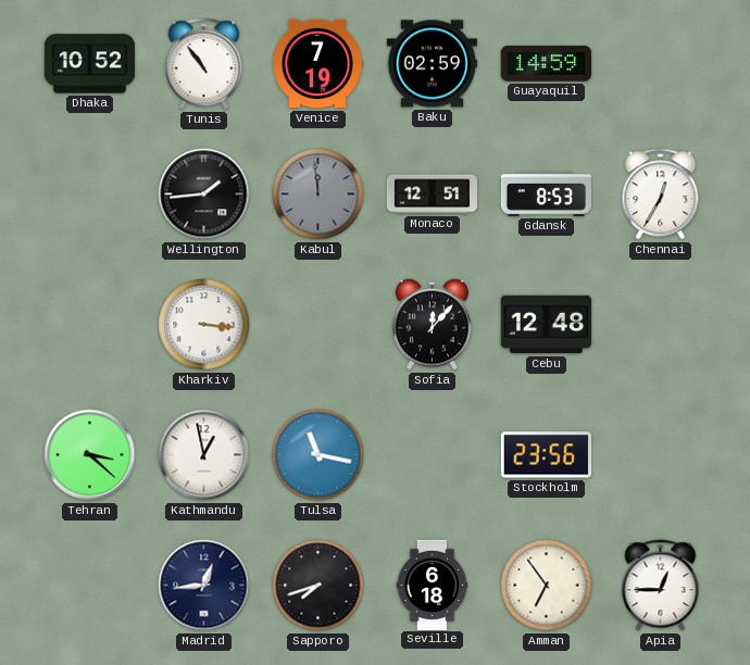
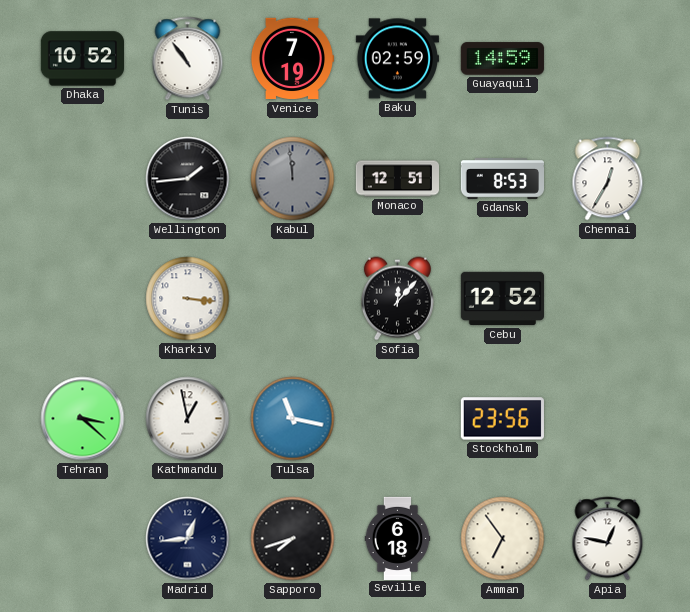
Cebu: 12:48 -> 12:52
Apia: 12:45 -> 12:47
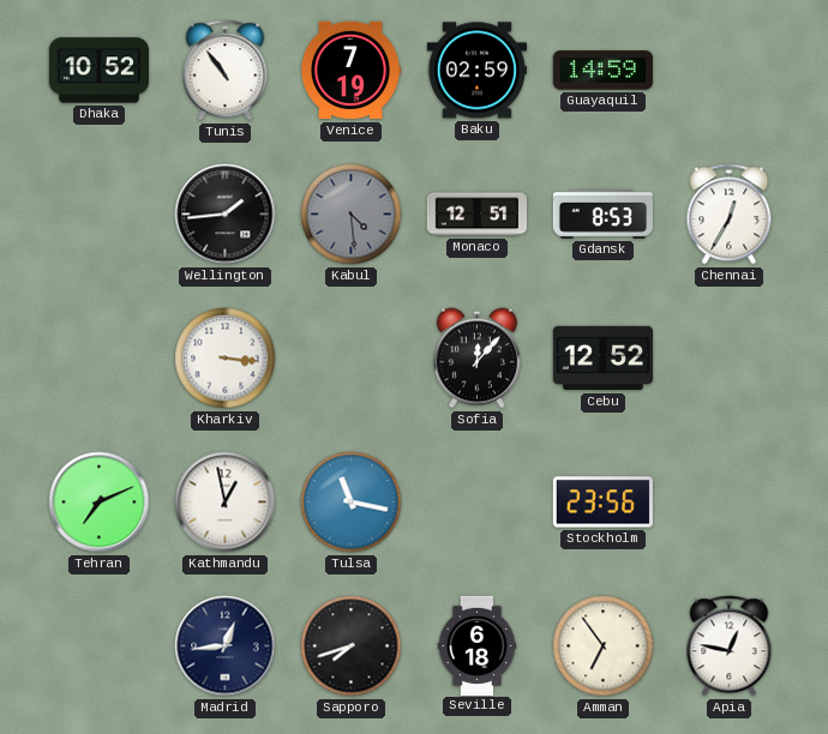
Kabul: 11:59 -> 4:29
Tehran: 3:22 -> 7:11
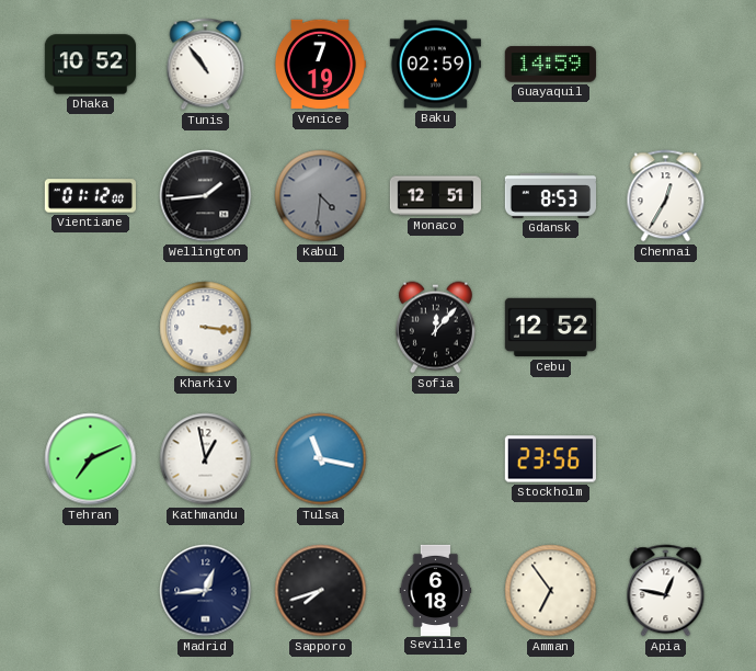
Vientiane: none -> 01:12
Kabul: 4:29 -> 4:31
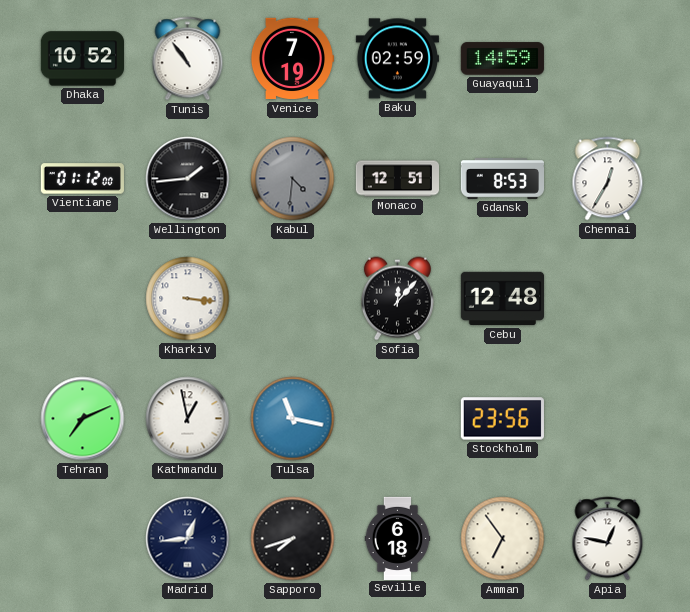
Cebu: 12:52 -> 12:48
